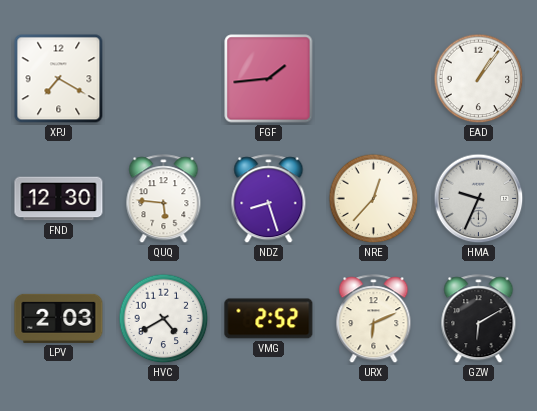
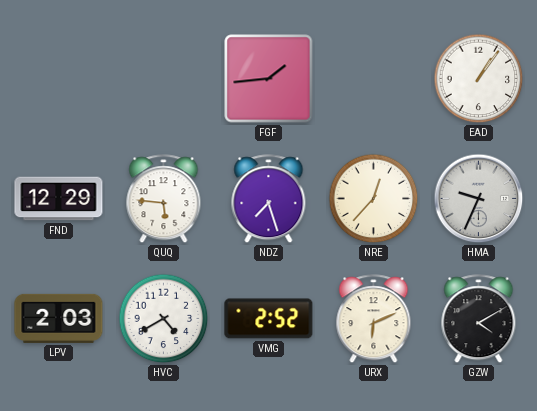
XPJ: 7:20 -> none
FND: 12:30 -> 12:29
NDZ: 8:27 -> 7:27
GZW: 6:10 -> 4:10
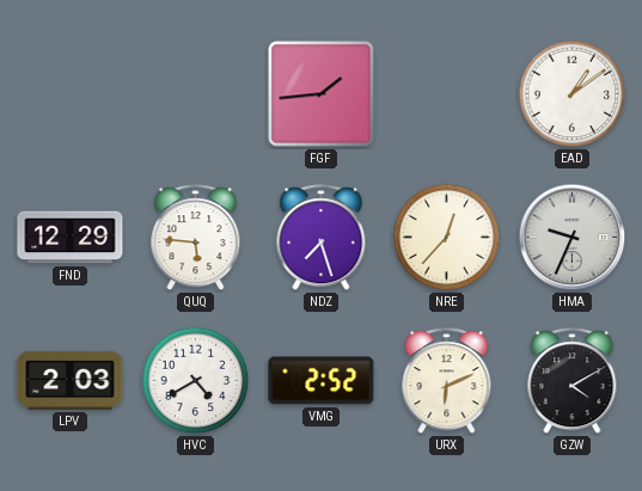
EAD: 1:06 -> 1:09
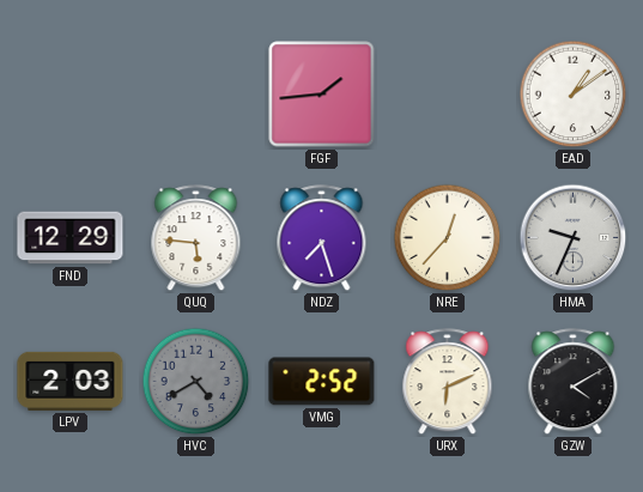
HVC dial: white -> grey
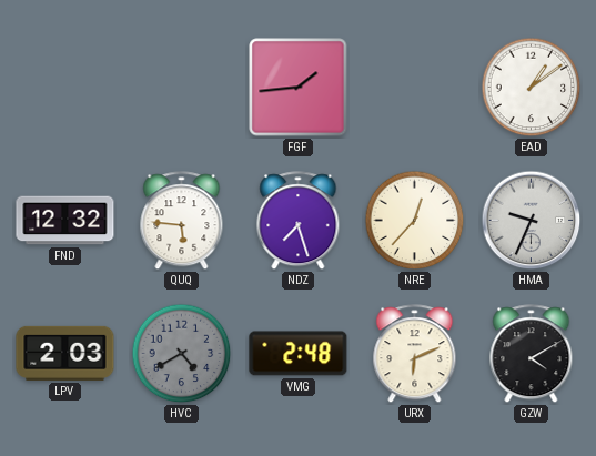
FND: 12:29 -> 12:32
VMG: 2:52 -> 2:48
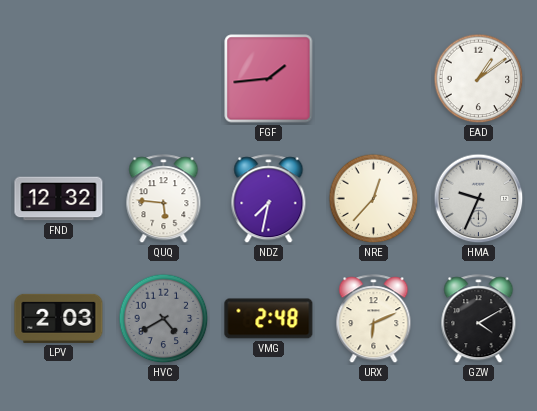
NDZ: 7:27 -> 7:32
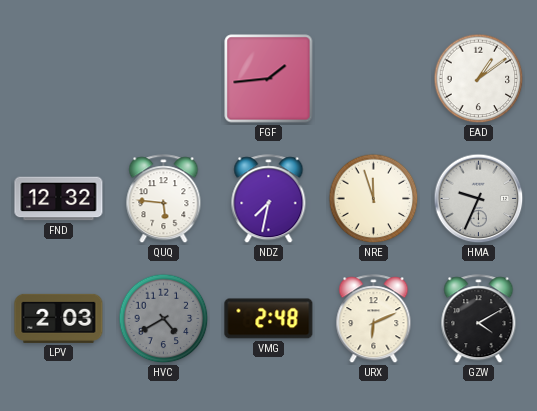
NRE: 12:37 -> 11:57
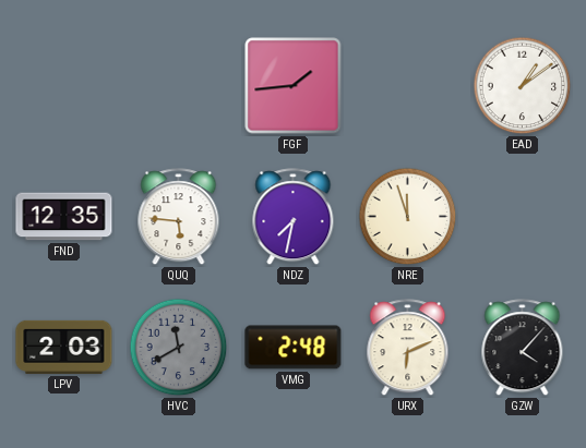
FND: 12:32 -> 12:35
HMA: 9:34 -> none
HVC: 4:40 -> 11:40
GZW: 4:10 -> 4:07
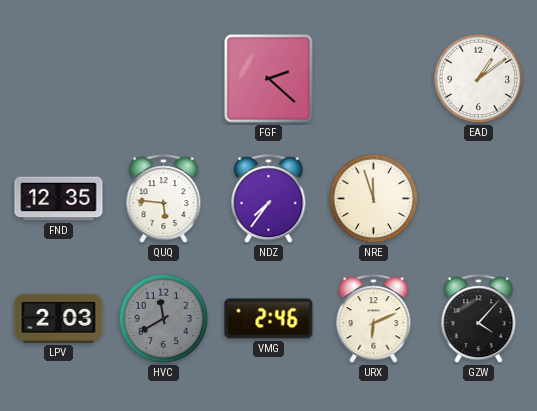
FGF: 1:44 -> 2:22
NDZ: 7:32 -> 7:36
VMG: 2:48 -> 2:46
